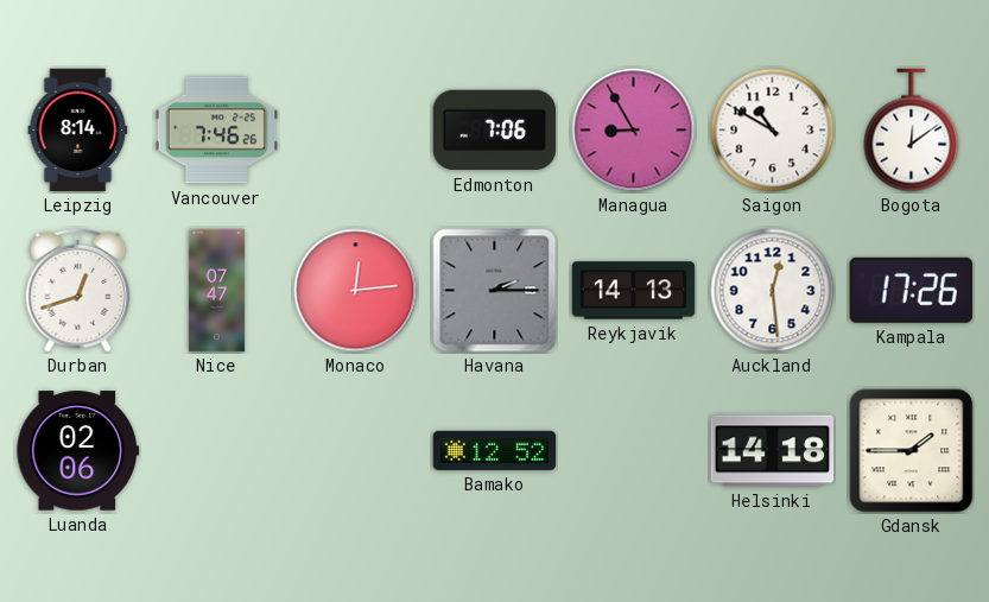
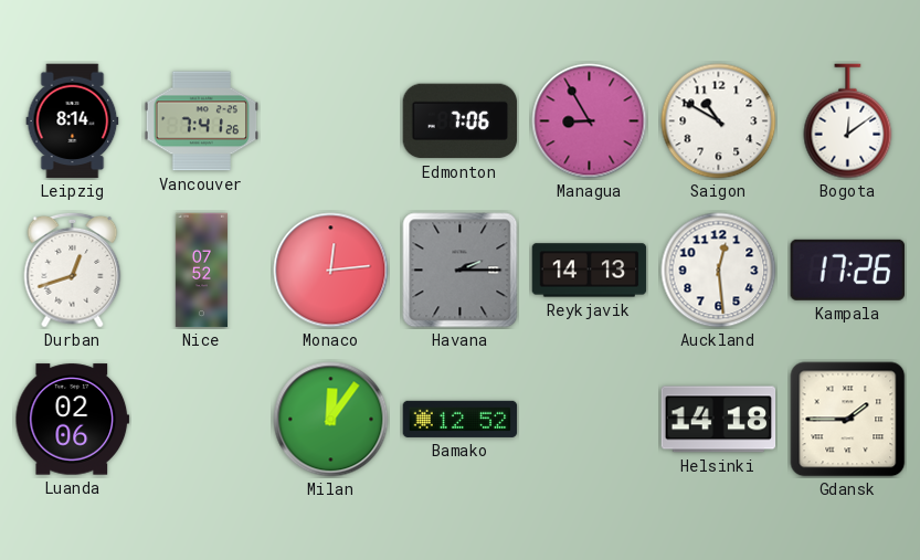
Vancouver: 7:46 -> 7:41
Nice: 07:47 -> 07:52
Milan: none -> 12:06
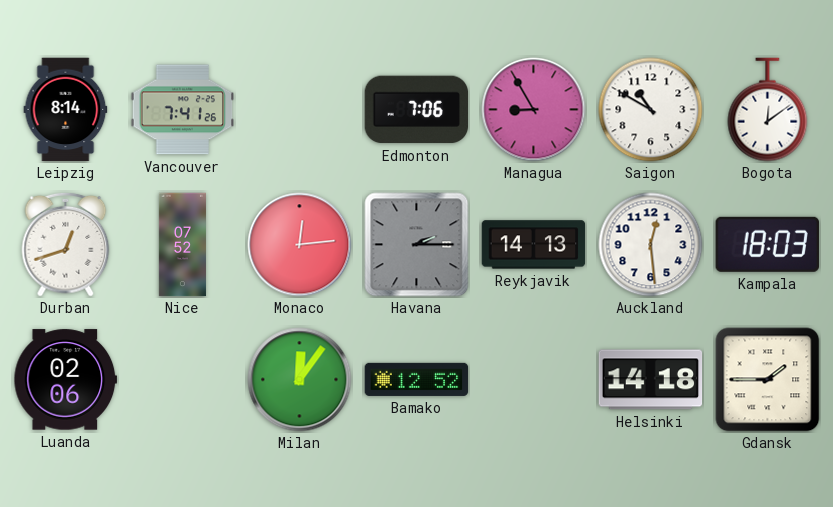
Kampala: 17:26 -> 18:03
